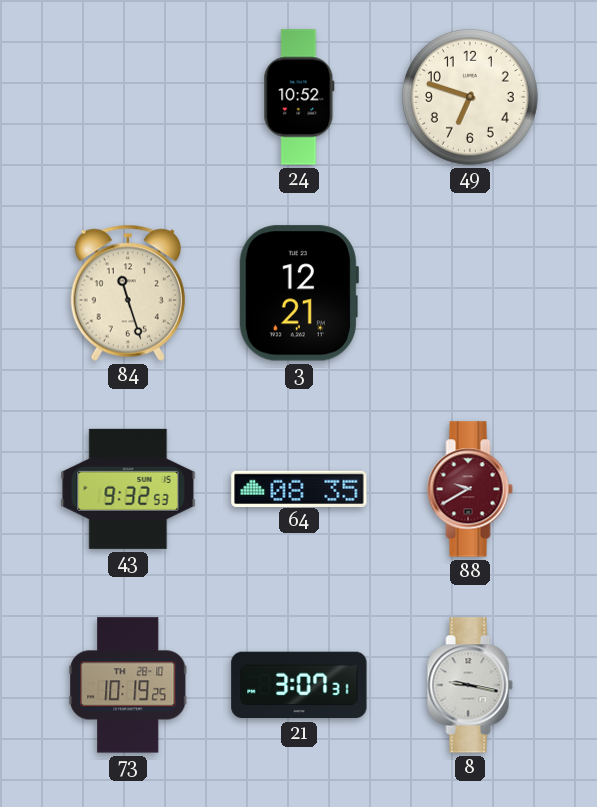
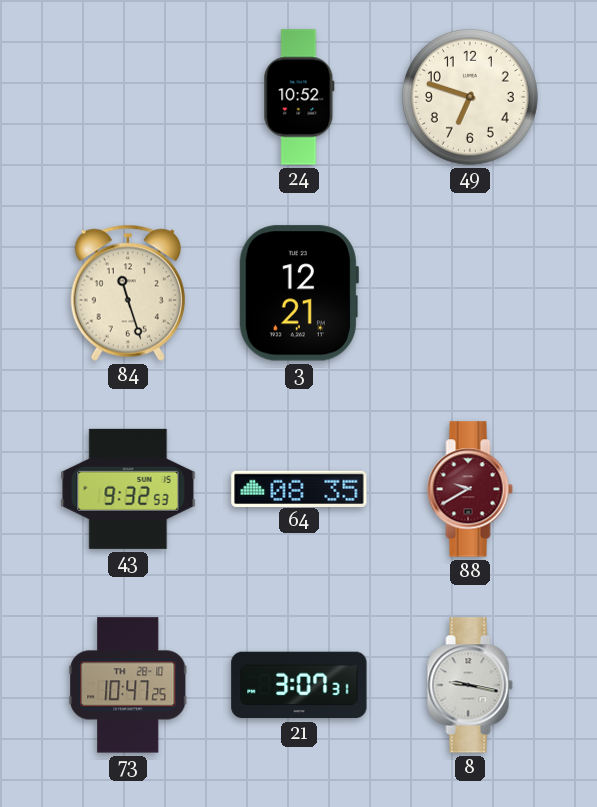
73: 10:19 -> 10:47
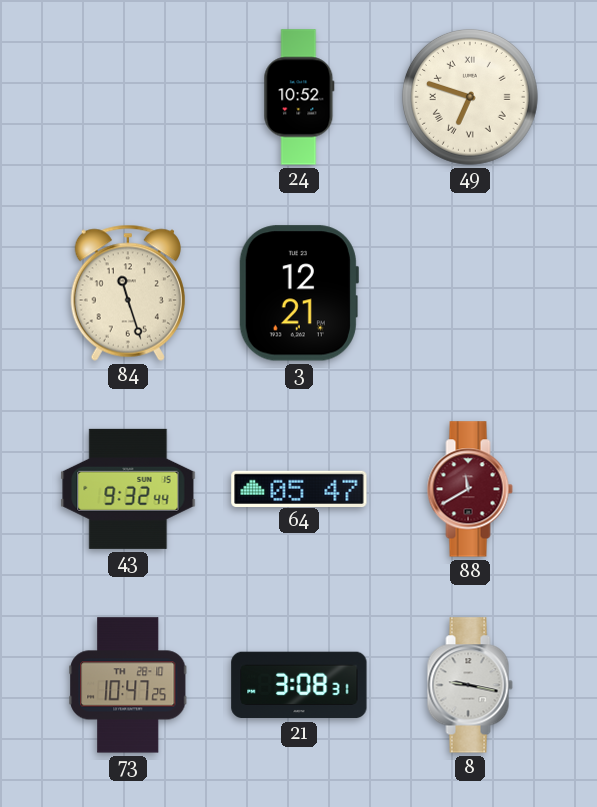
49 numerals: Arabic -> Roman
43: 9:32:53 -> 9:32:44
64: 08:35 -> 05:47
88: 9:40 -> 11:40
21: 3:07 -> 3:08
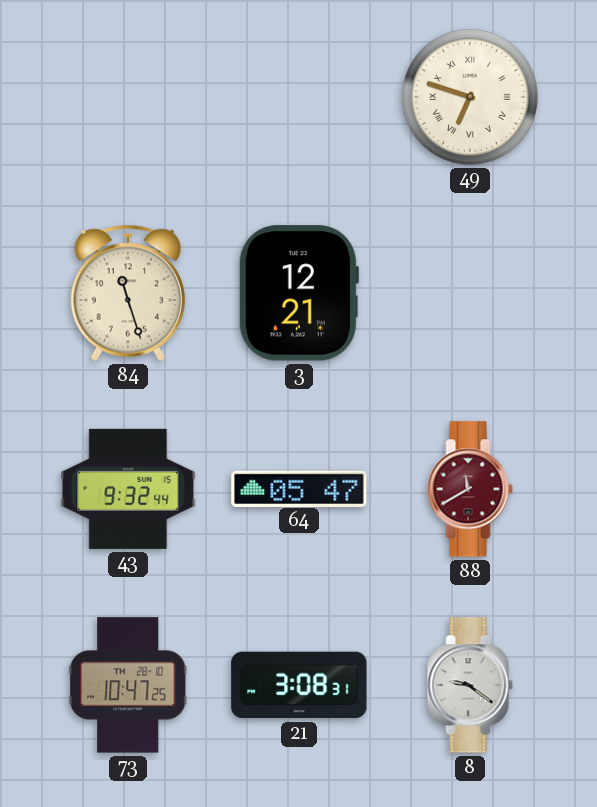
24: 10:52 -> none
8: 9:17 -> 9:21
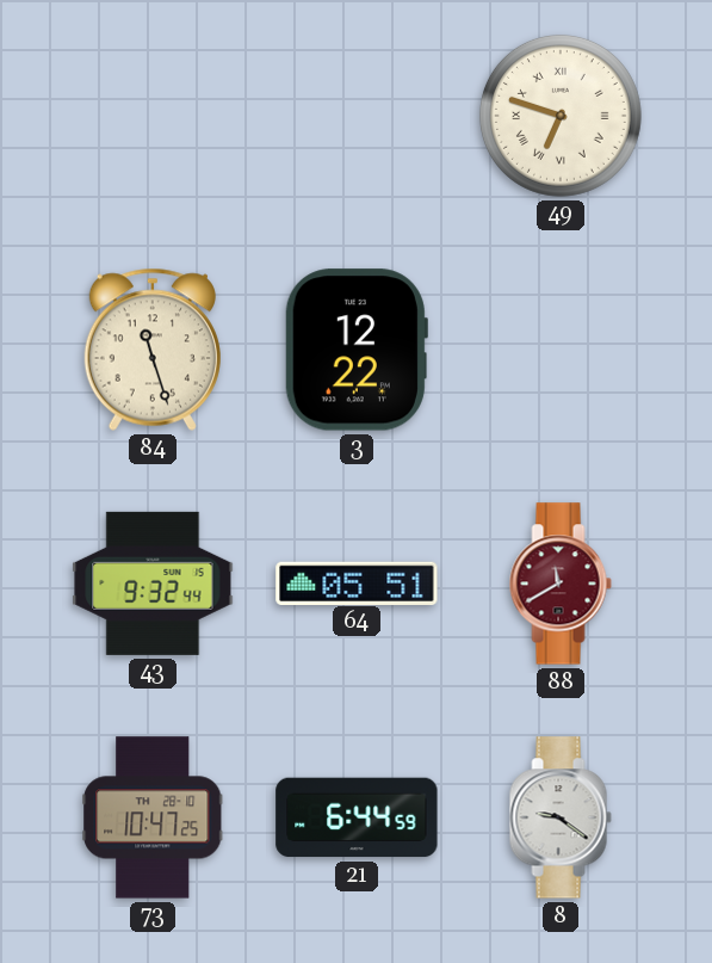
3: 12:21 -> 12:22
64: 05:47 -> 05:51
21: 3:08 -> 6:44
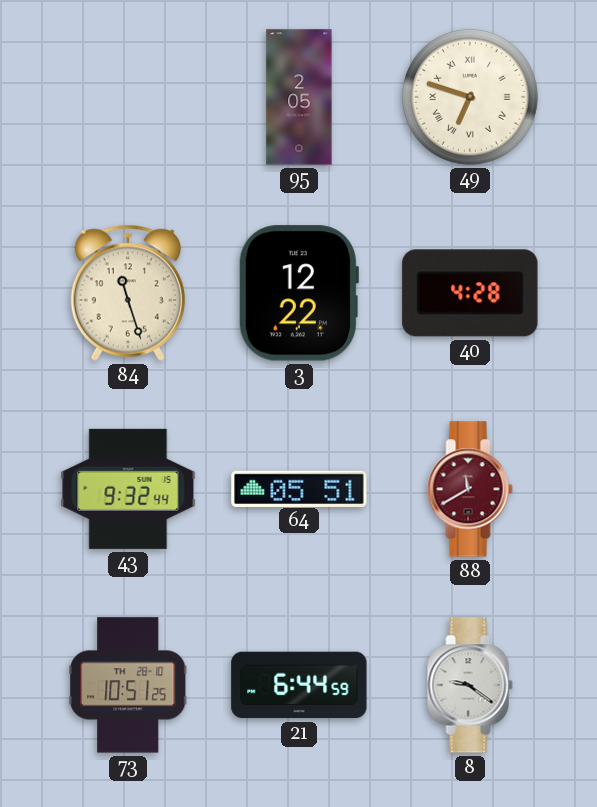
95: none -> 2:05
40: none -> 4:28
73: 10:47 -> 10:51
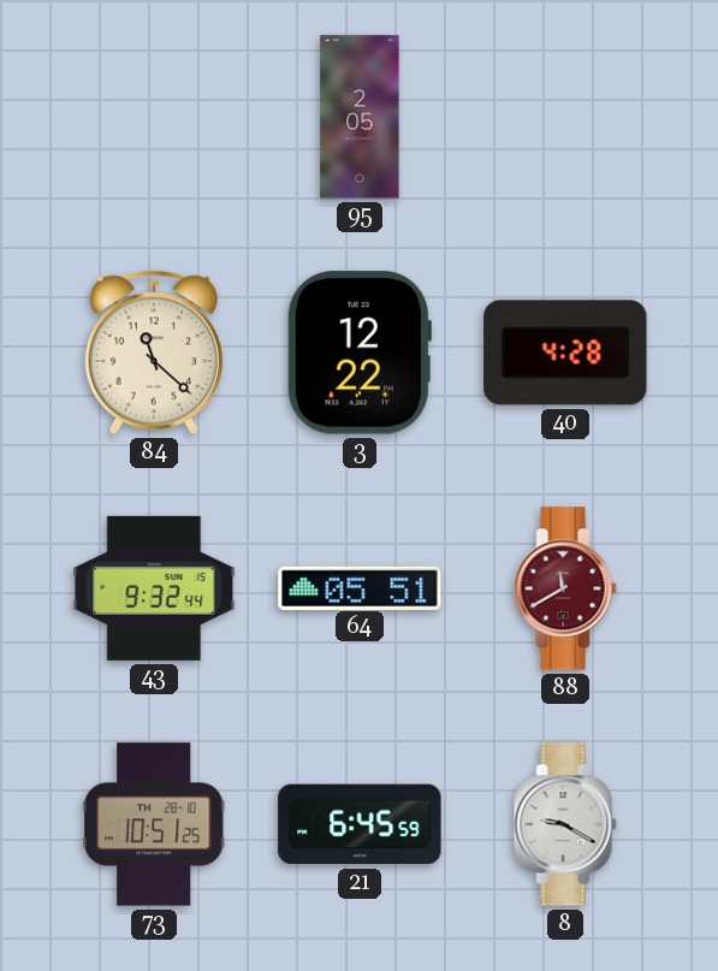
49: 6:48 -> none
84: 11:27 -> 11:22
21: 6:44 -> 6:45
8: 9:21 -> 9:20
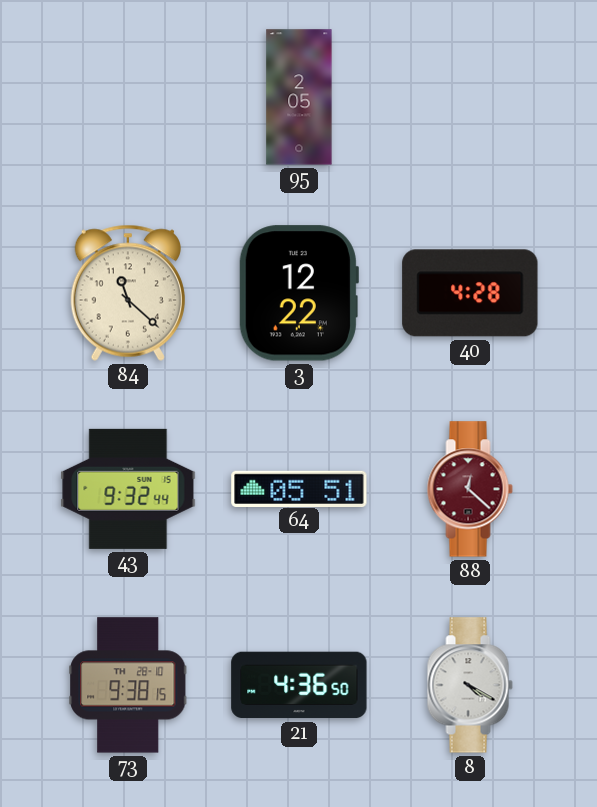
88: 11:40 -> 12:22
73: 10:51 -> 9:38
21: 6:45 -> 4:36
8: 9:20 -> 4:20
